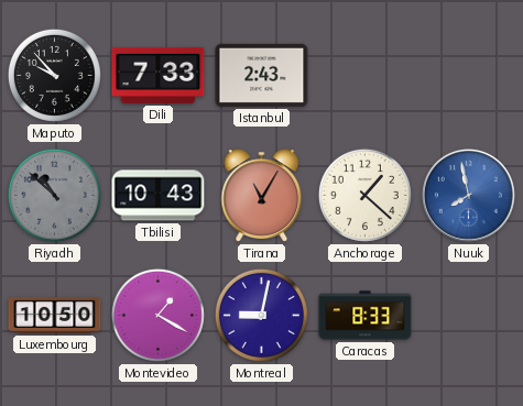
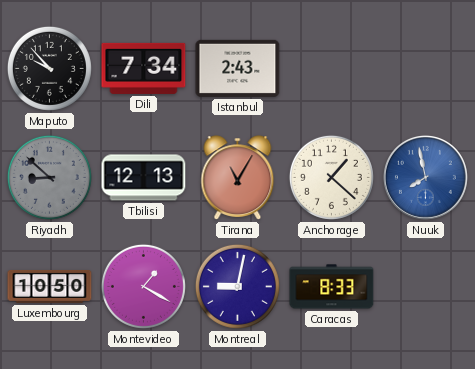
Dili: 7:33 -> 7:34
Riyadh: 10:52 -> 8:52
Tbilisi: 10:43 -> 12:13
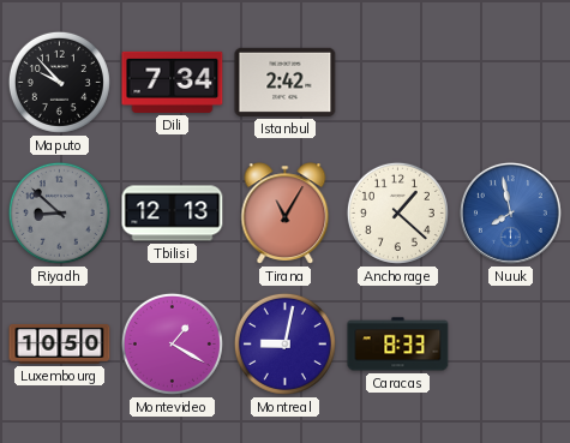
Istanbul: 2:43 -> 2:42
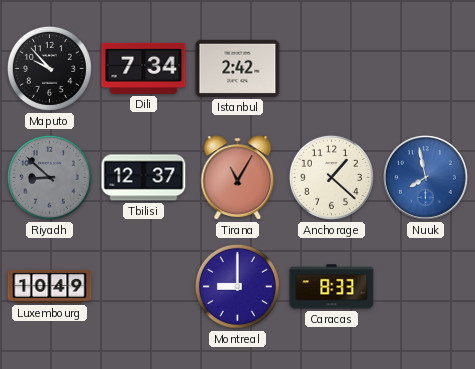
Tbilisi: 12:13 -> 12:37
Luxembourg: 10:50 -> 10:49
Montevideo: 1:20 -> none
Montreal: 9:02 -> 9:00
